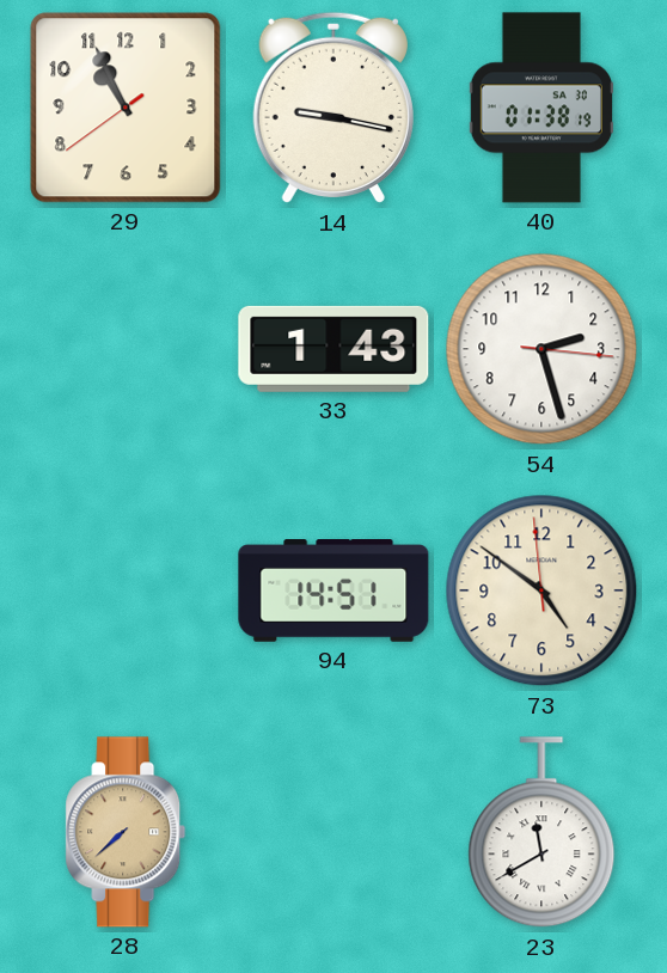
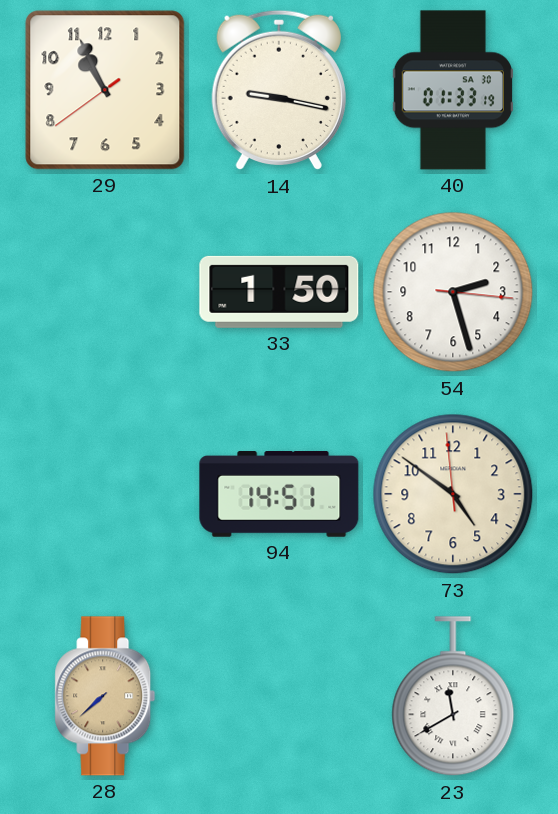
40: 01:38 -> 01:33
33: 1:43 -> 1:50
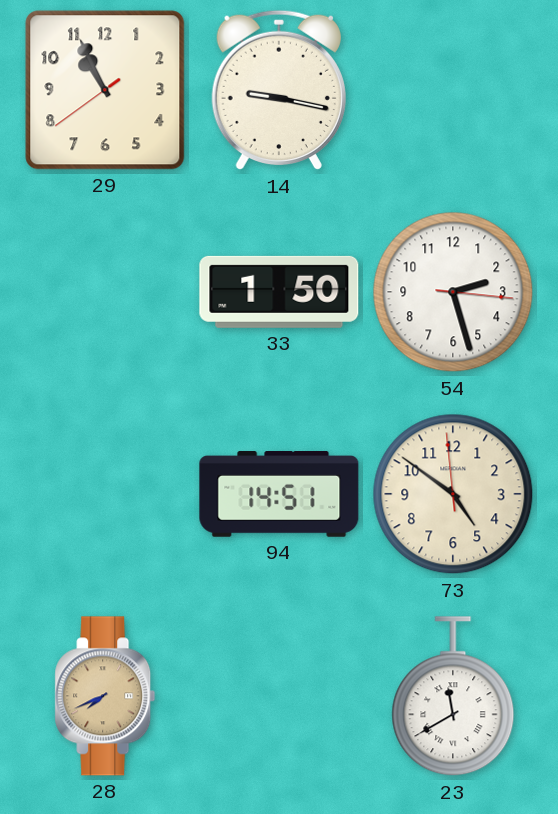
40: 01:33 -> none
28: 7:38 -> 7:41
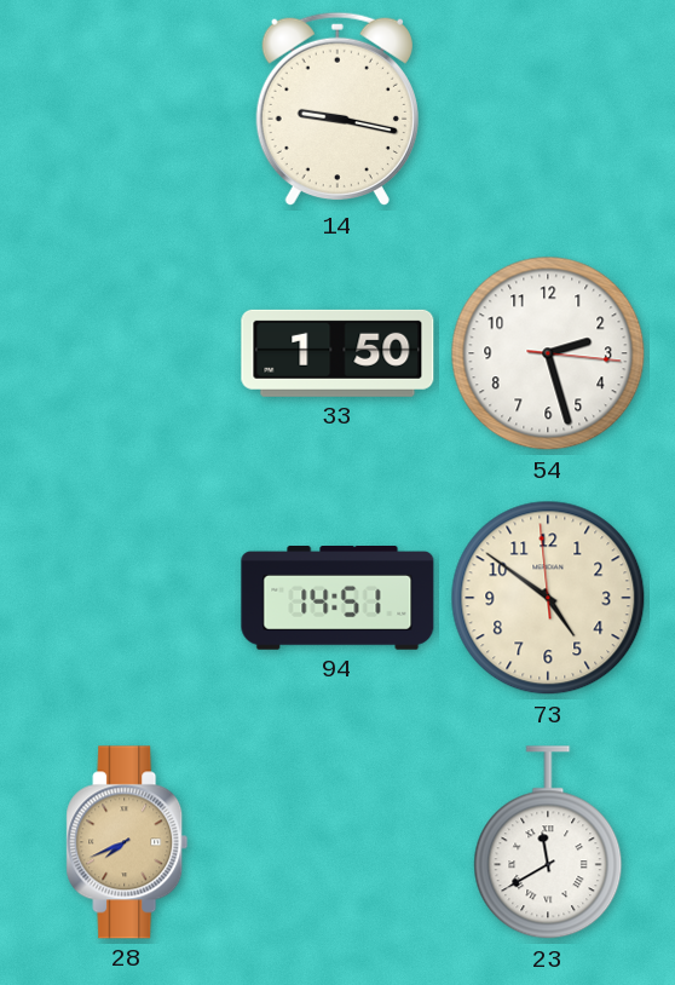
29: 10:55 -> none
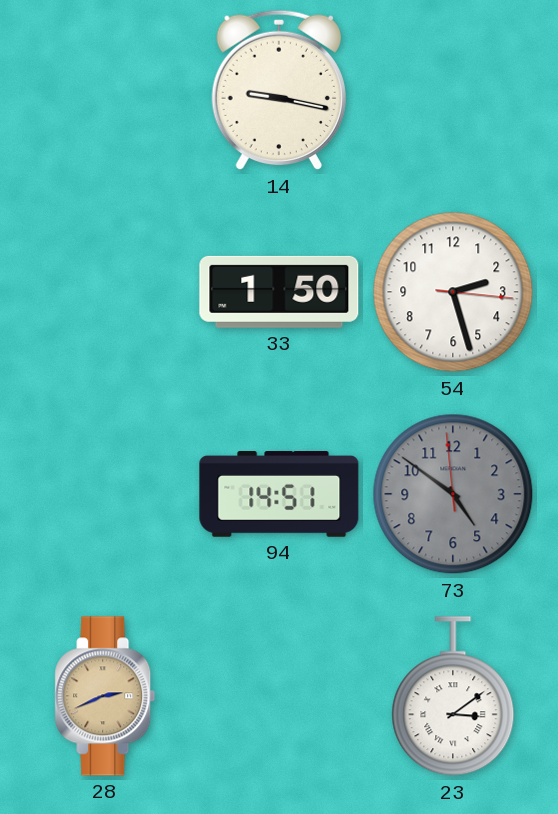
73 dial: cream -> grey
28: 7:41 -> 2:41
23: 11:40 -> 3:09
